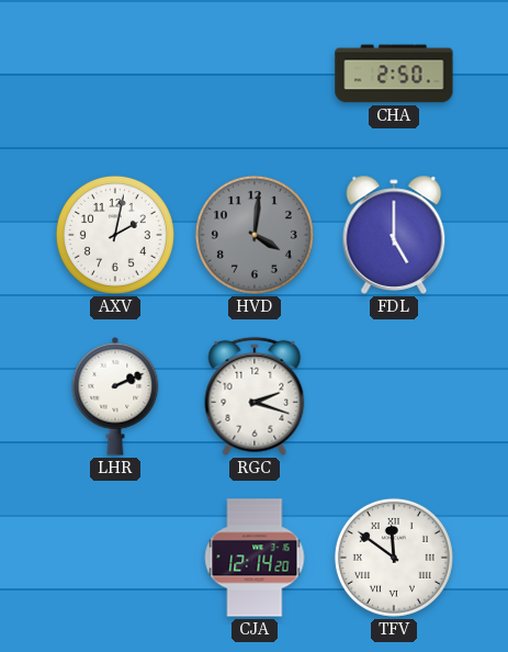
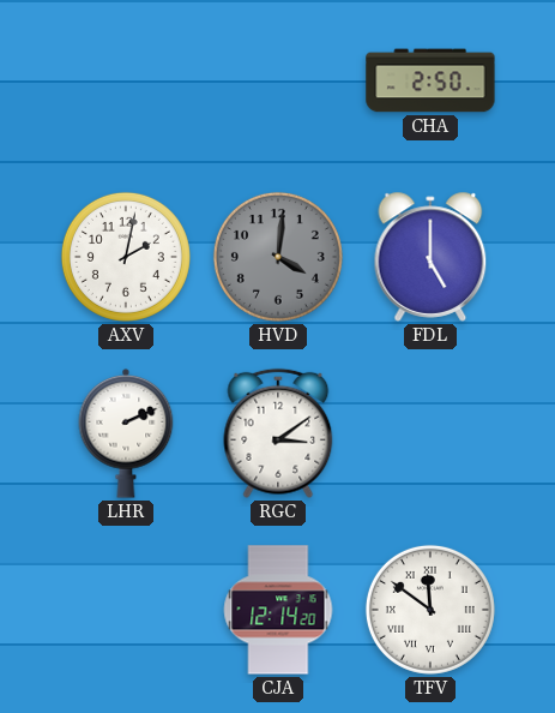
RGC: 2:18 -> 3:09
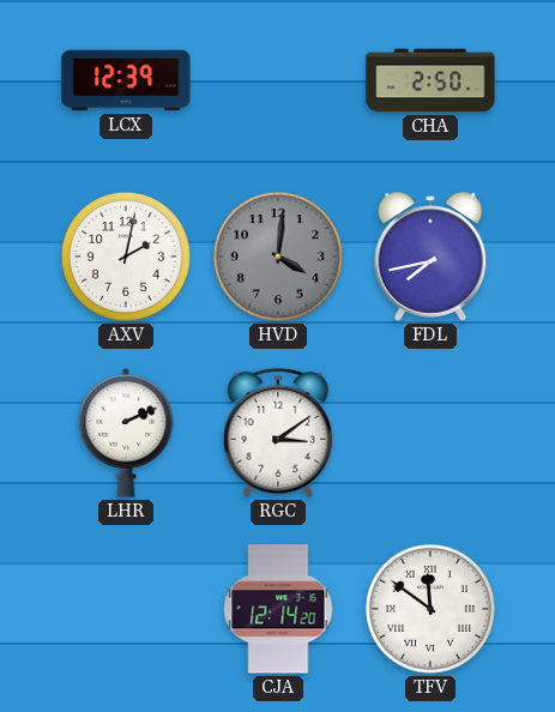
LCX: none -> 12:39
FDL: 5:00 -> 7:43
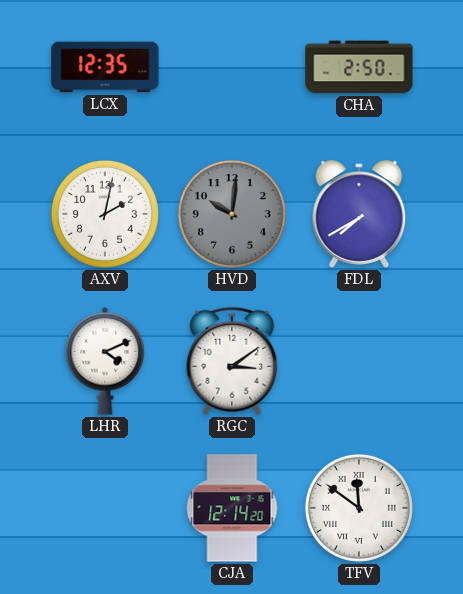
LCX: 12:39 -> 12:35
HVD: 4:01 -> 10:01
FDL: 7:43 -> 7:40
LHR: 2:11 -> 4:11
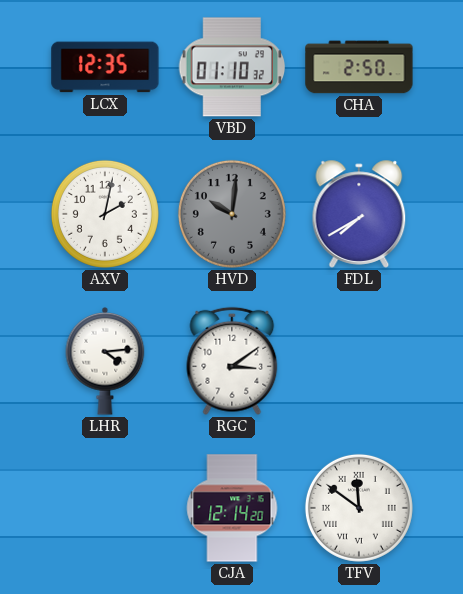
VBD: none -> 01:10
LHR: 4:11 -> 4:14
